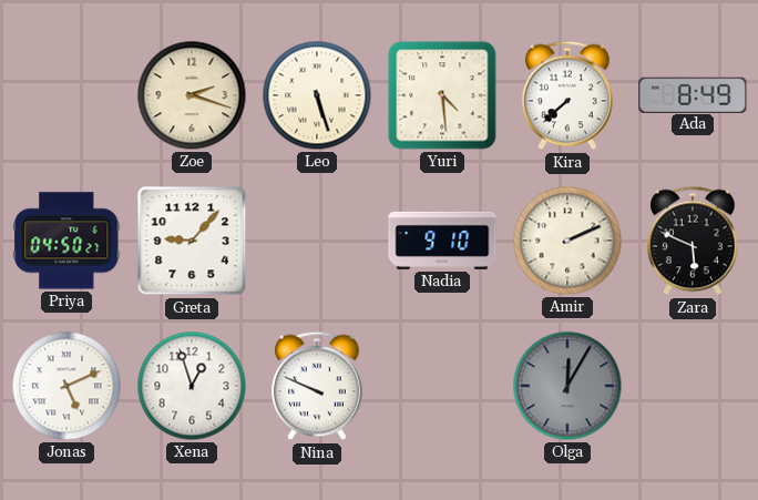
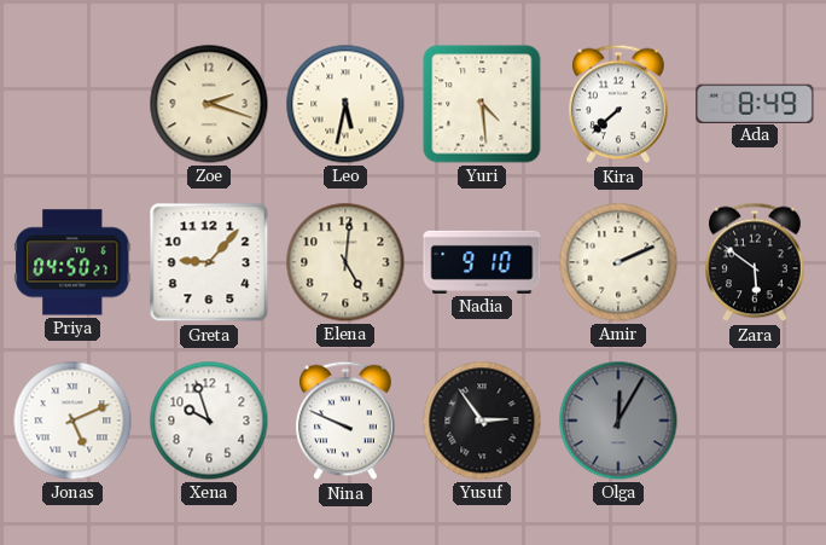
Leo: 5:27 -> 5:32
Elena: none -> 5:01
Zara: 5:49 -> 5:51
Xena: 12:57 -> 9:57
Yusuf: none -> 2:54
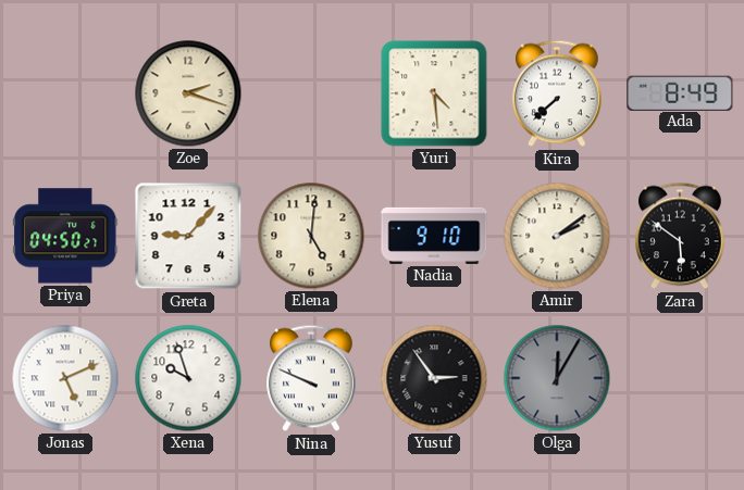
Leo: 5:32 -> none
Amir: 2:11 -> 2:09
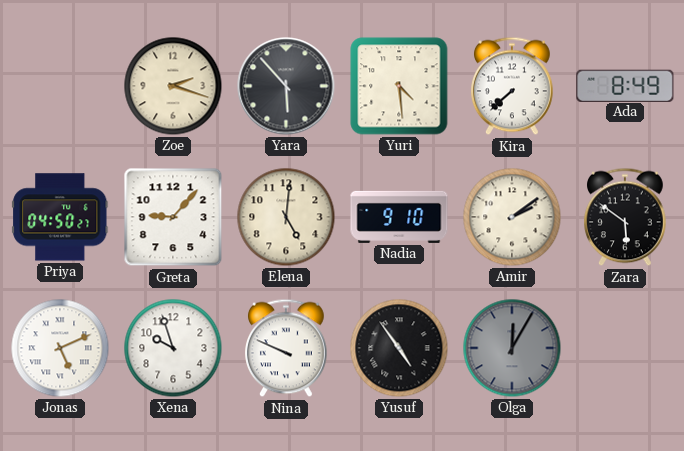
Yara: none -> 5:53
Yusuf: 2:54 -> 4:54
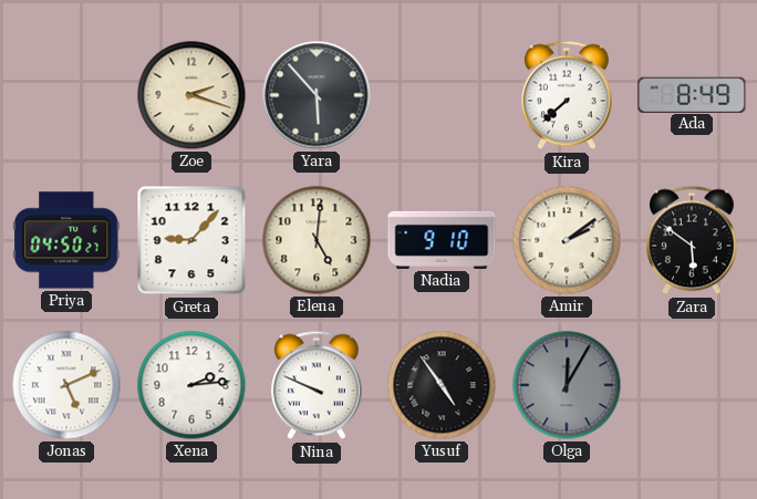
Yuri: 4:29 -> none
Xena: 9:57 -> 2:14
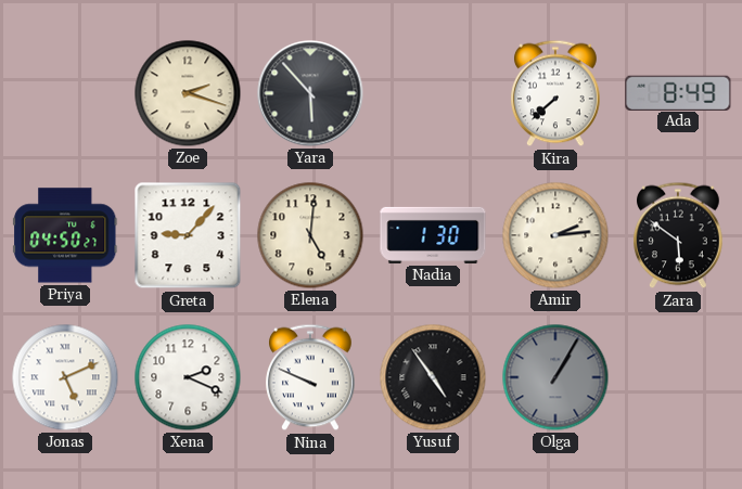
Nadia: 9:10 -> 1:30
Amir: 2:09 -> 2:14
Xena: 2:14 -> 2:19
Olga: 12:05 -> 1:05
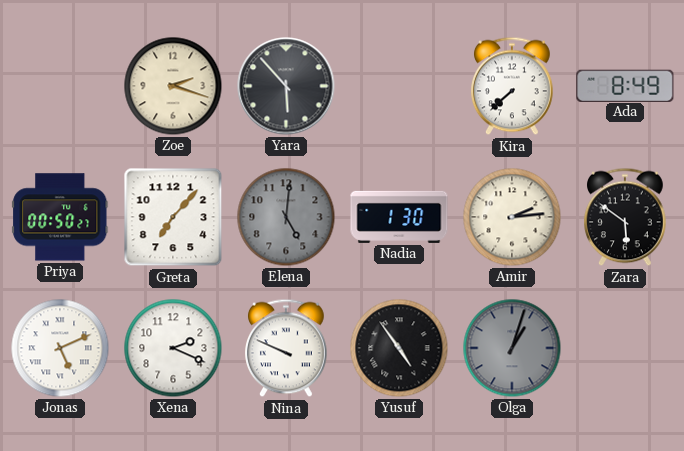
Priya: 04:50 -> 00:50
Greta: 9:07 -> 7:07
Elena dial: cream -> grey
Olga: 1:05 -> 1:03
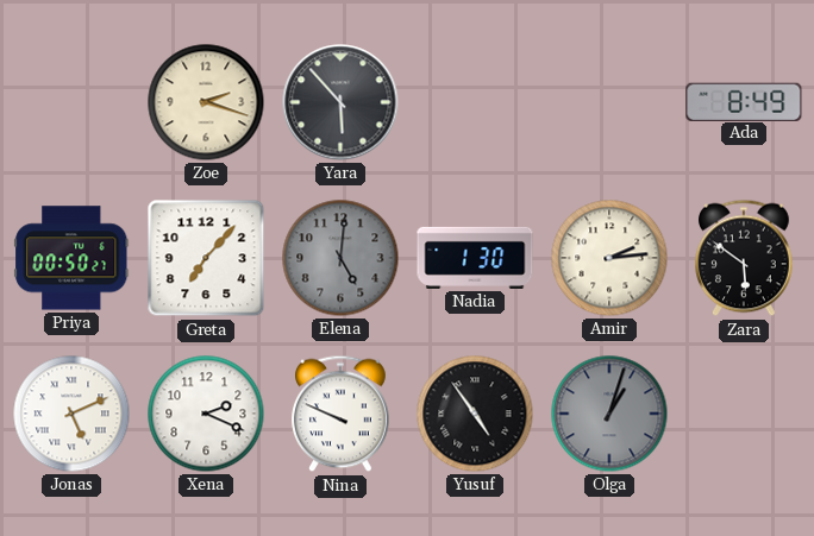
Kira: 7:38 -> none
